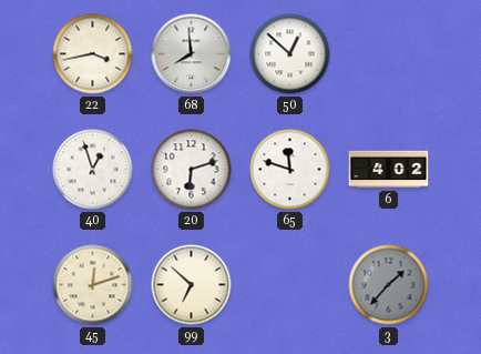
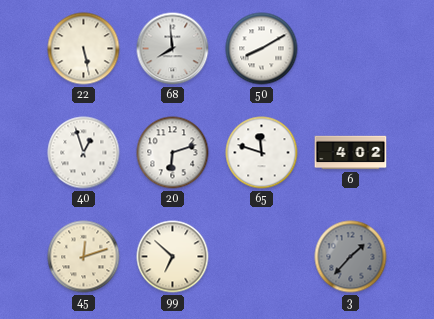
22: 3:43 -> 5:28
50: 12:52 -> 8:10
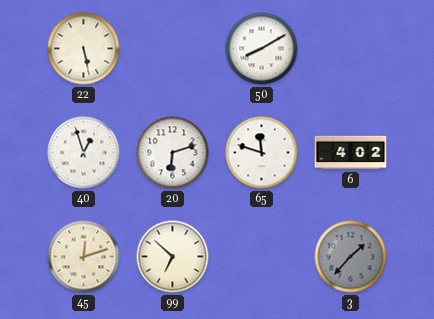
68: 7:59 -> none
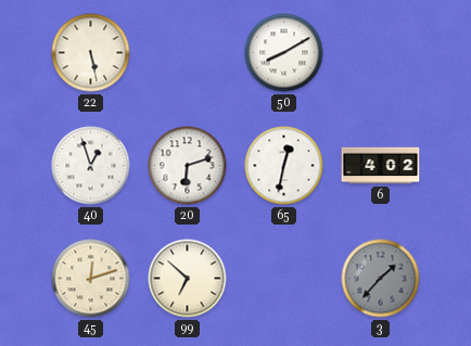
65: 11:48 -> 12:32
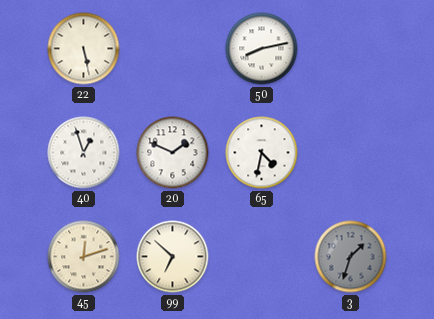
50: 8:10 -> 8:13
20: 6:12 -> 1:49
65: 12:32 -> 4:32
6: 4:02 -> none
3: 1:37 -> 1:33
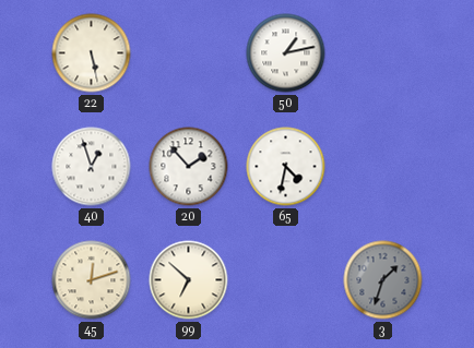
50: 8:13 -> 1:13
20: 1:49 -> 1:53
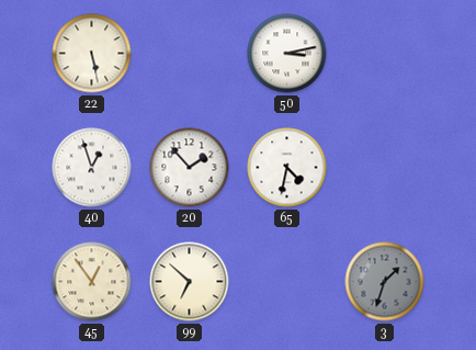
50: 1:13 -> 3:13
45: 12:12 -> 12:54
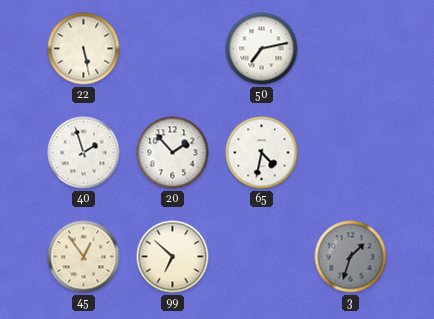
50: 3:13 -> 7:13
40: 12:57 -> 1:57
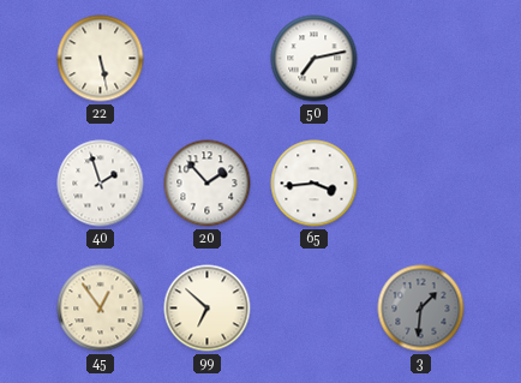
65: 4:32 -> 3:44
3: 1:33 -> 1:31
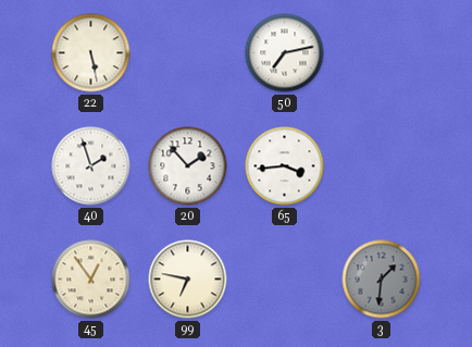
99: 6:52 -> 6:47
